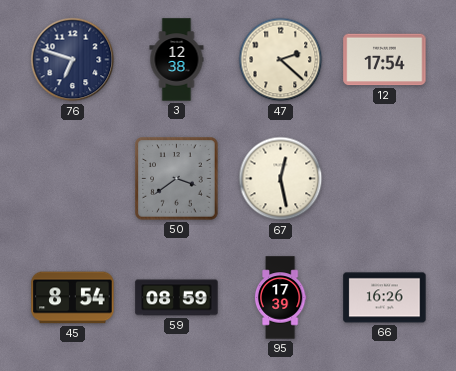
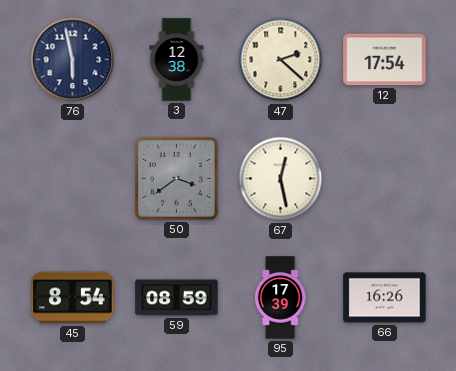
76: 6:48 -> 5:58
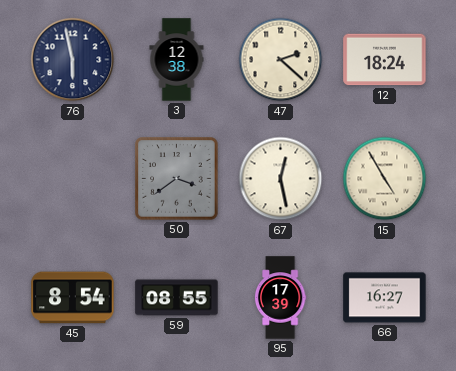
12: 17:54 -> 18:24
15: none -> 4:55
59: 08:59 -> 08:55
66: 16:26 -> 16:27
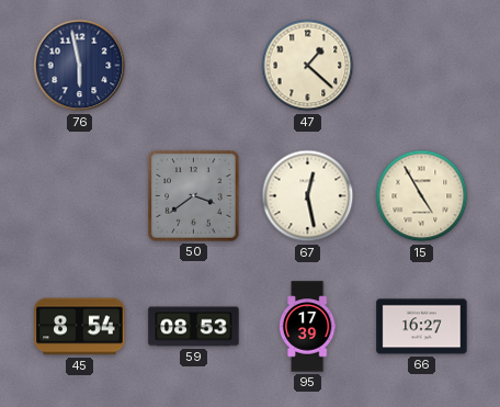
3: 12:38 -> none
47: 2:22 -> 1:22
12: 18:24 -> none
59: 08:55 -> 08:53
